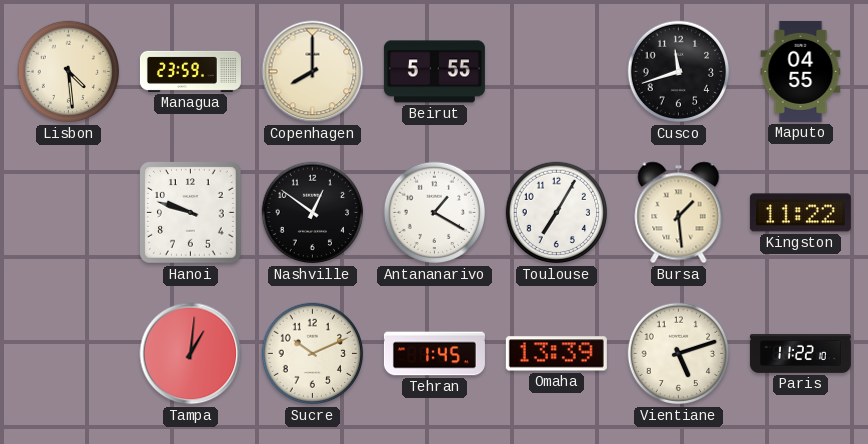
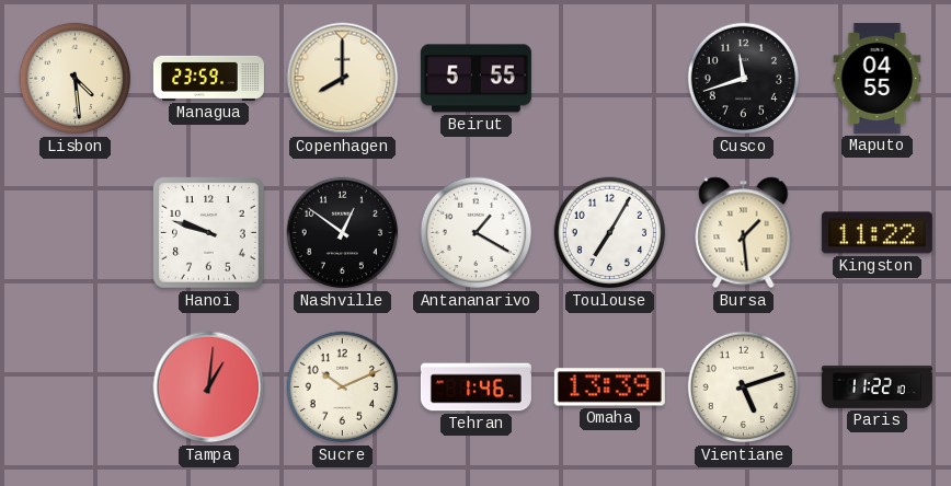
Tehran: 1:45 -> 1:46
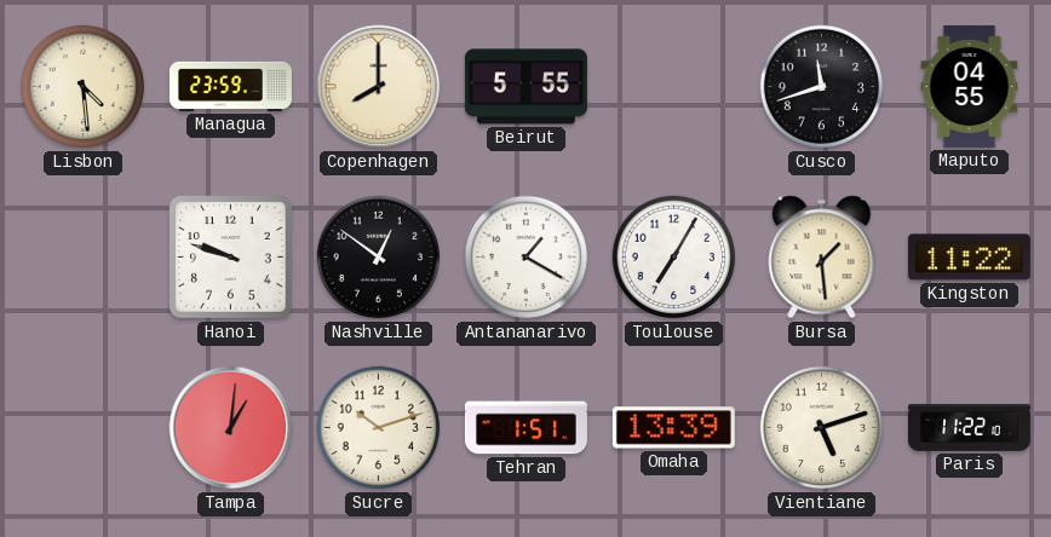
Sucre: 10:11 -> 10:12
Tehran: 1:46 -> 1:51
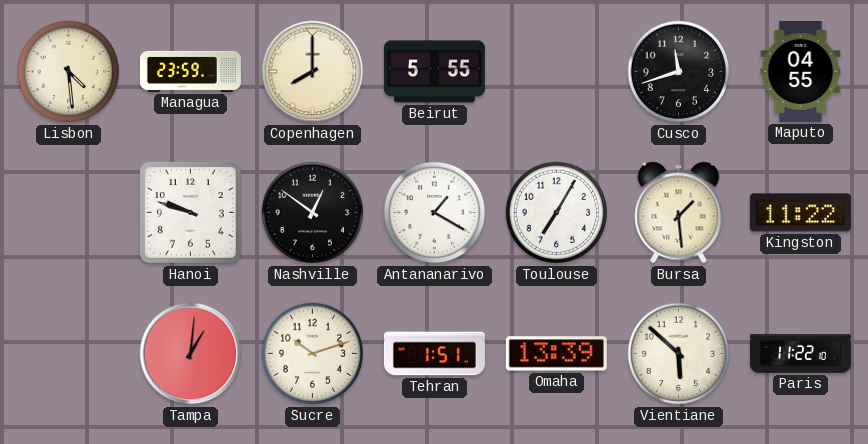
Vientiane: 5:12 -> 5:52
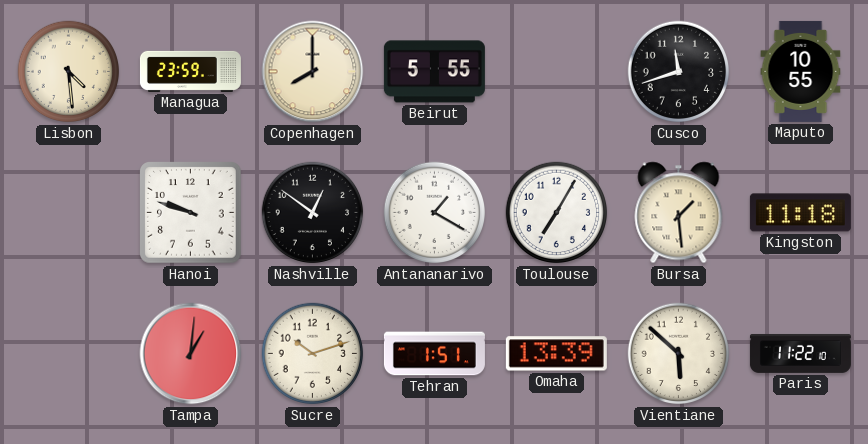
Maputo: 04:55 -> 10:55
Kingston: 11:22 -> 11:18
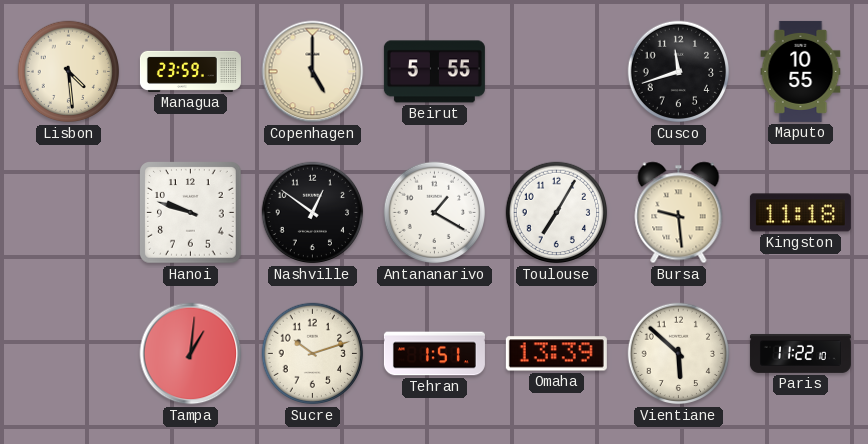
Copenhagen: 8:00 -> 5:00
Bursa: 1:29 -> 9:29
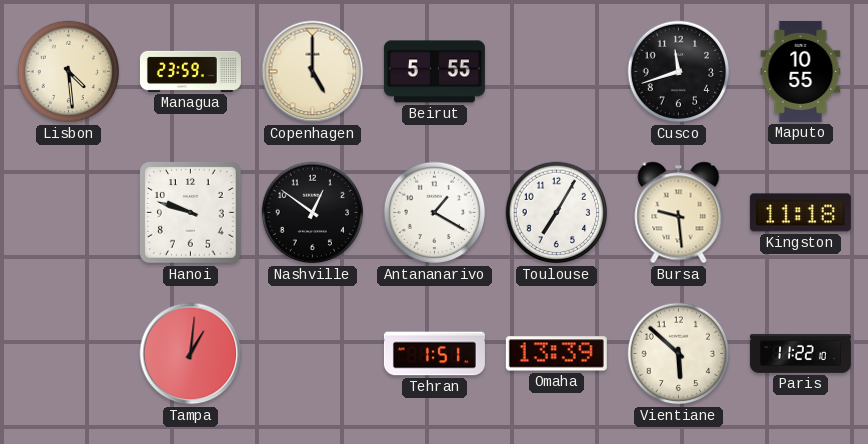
Sucre: 10:12 -> none
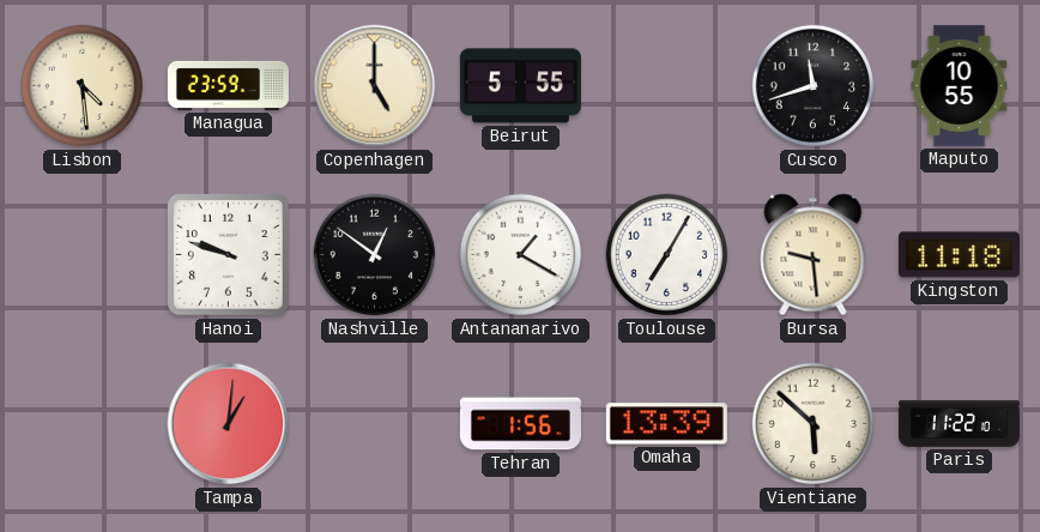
Tehran: 1:51 -> 1:56
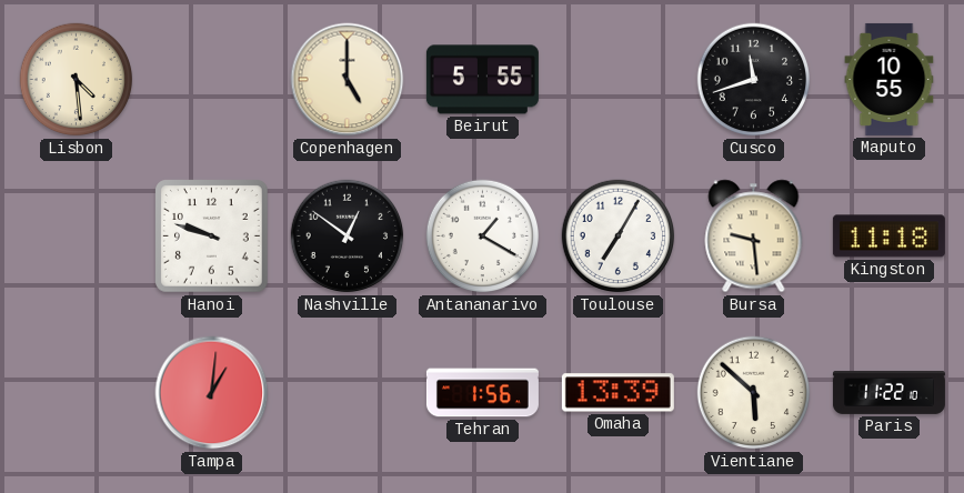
Managua: 23:59 -> none
